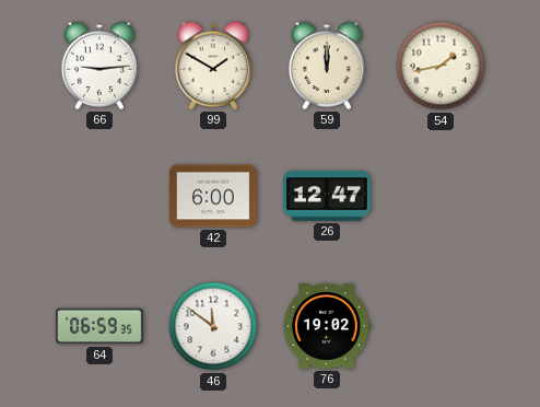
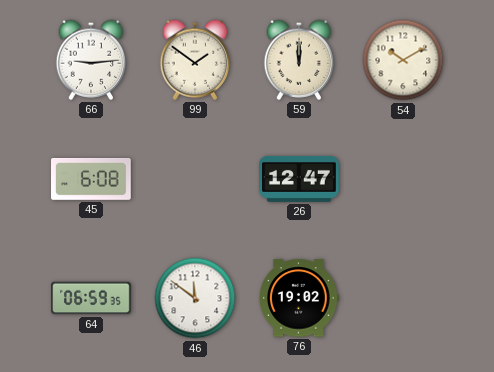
99: 1:50 -> 1:51
54: 1:43 -> 10:10
45: none -> 6:08
42: 6:00 -> none
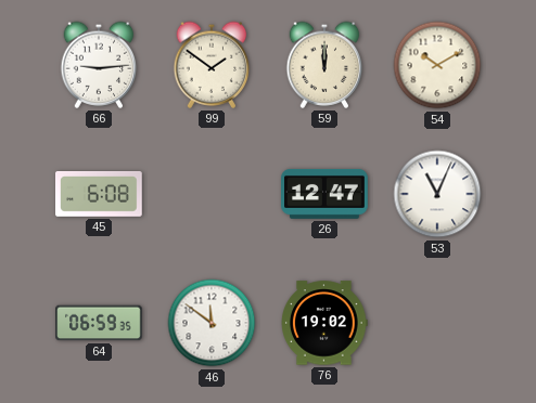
53: none -> 11:04
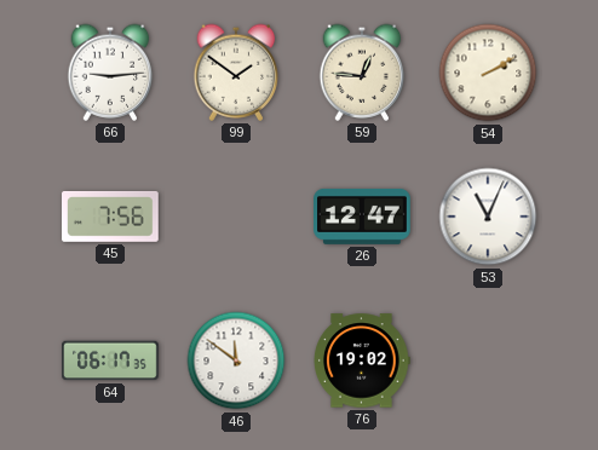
59: 12:00 -> 12:46
54: 10:10 -> 2:10
45: 6:08 -> 7:56
64: 06:59 -> 06:17
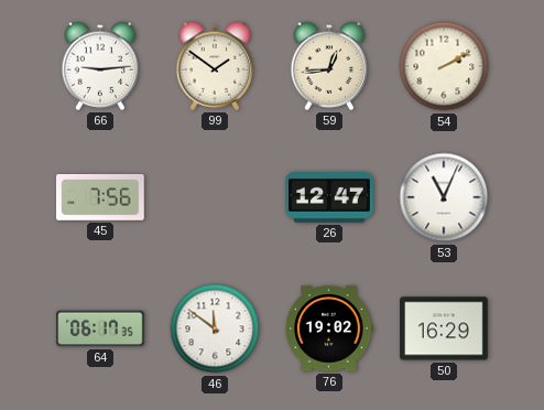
59: 12:46 -> 12:44
50: none -> 16:29
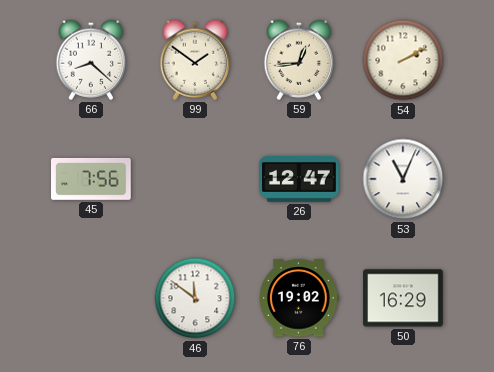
66: 9:14 -> 8:22
64: 06:17 -> none
